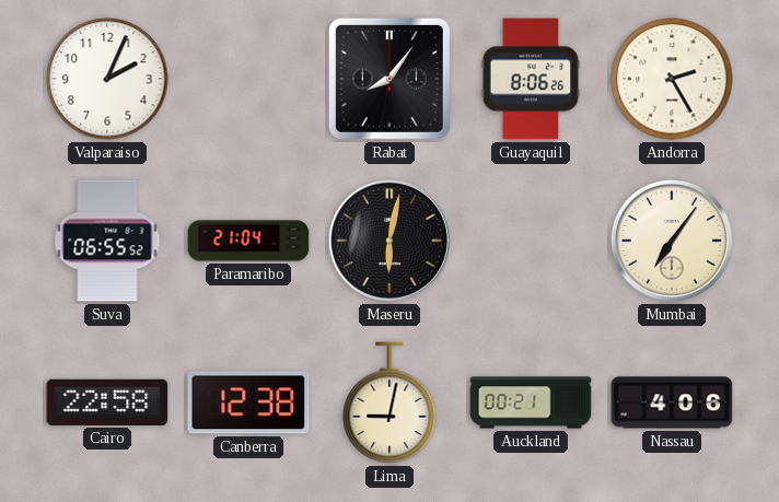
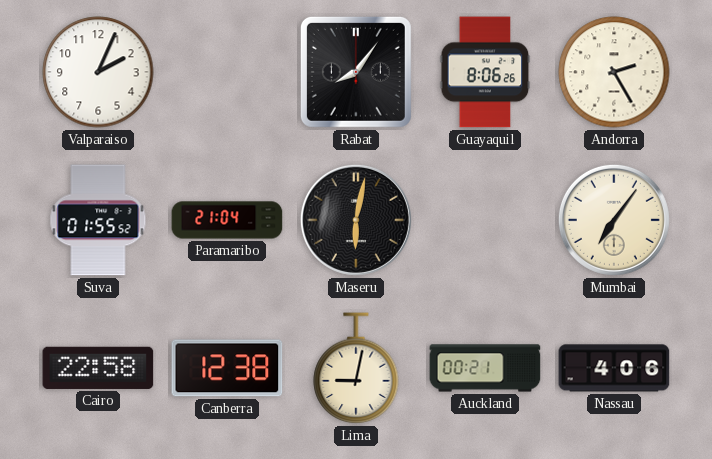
Suva: 06:55 -> 01:55
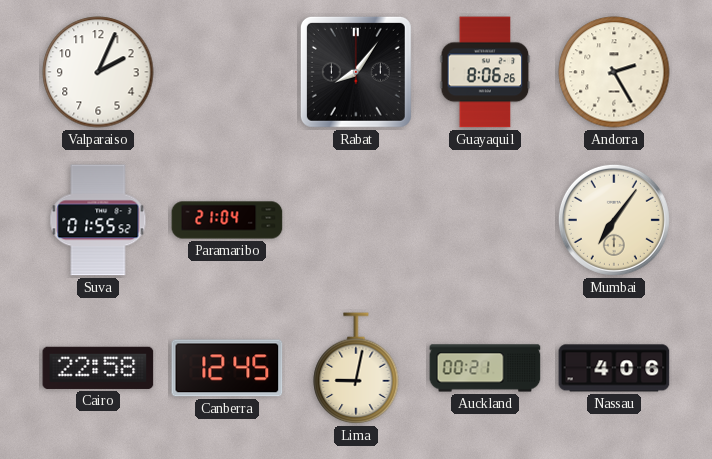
Maseru: 6:02 -> none
Canberra: 12:38 -> 12:45
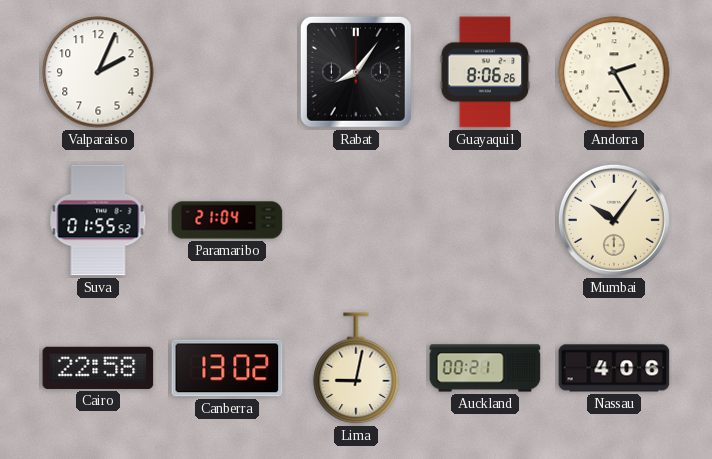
Mumbai: 7:06 -> 10:06
Canberra: 12:45 -> 13:02
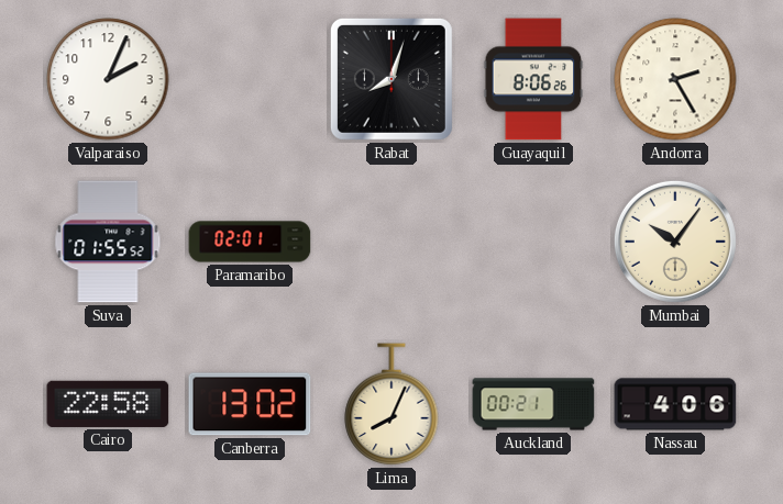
Rabat: 8:06 -> 8:03
Paramaribo: 21:04 -> 02:01
Lima: 9:02 -> 8:04
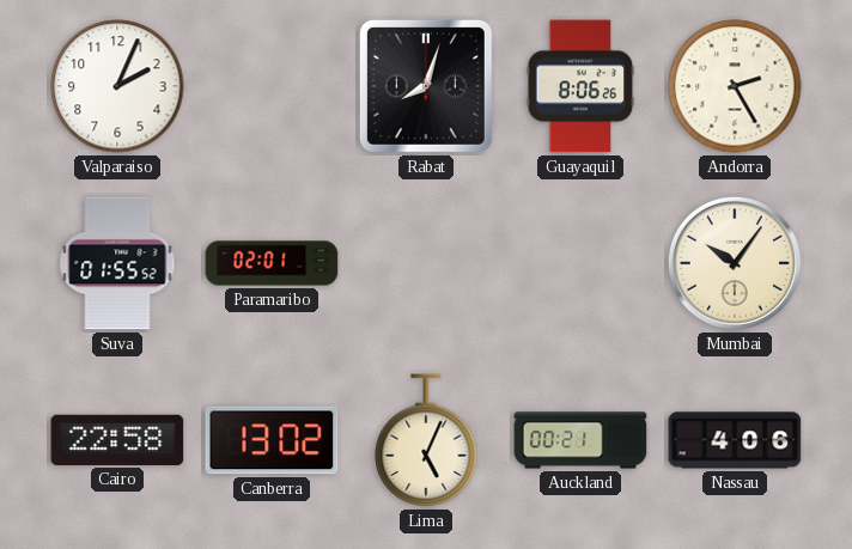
Lima: 8:04 -> 5:04
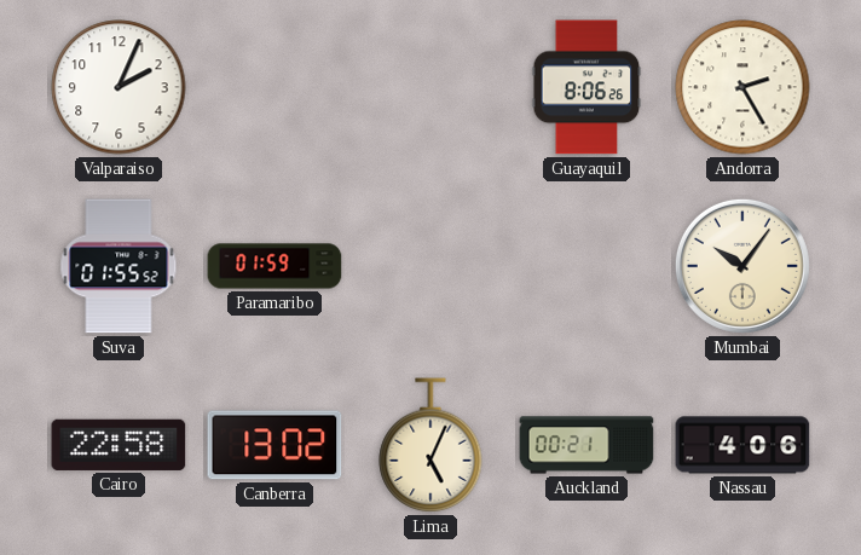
Rabat: 8:03 -> none
Paramaribo: 02:01 -> 01:59
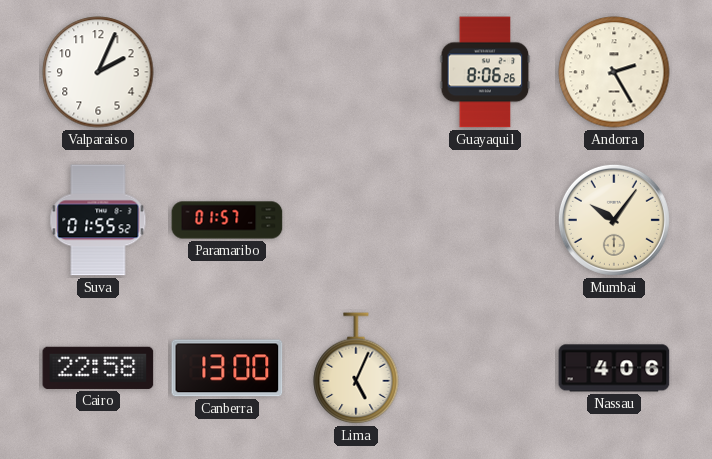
Paramaribo: 01:59 -> 01:57
Canberra: 13:02 -> 13:00
Auckland: 00:21 -> none
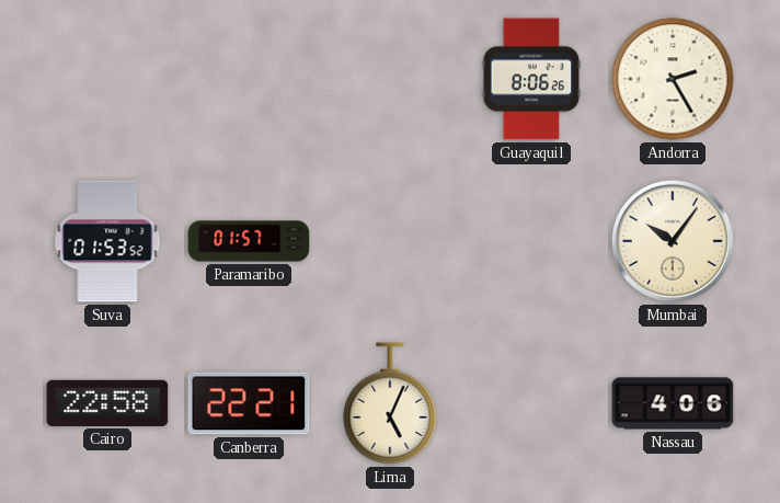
Valparaiso: 2:04 -> none
Suva: 01:55 -> 01:53
Canberra: 13:00 -> 22:21
